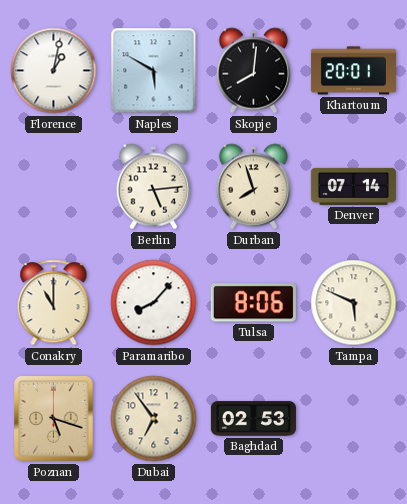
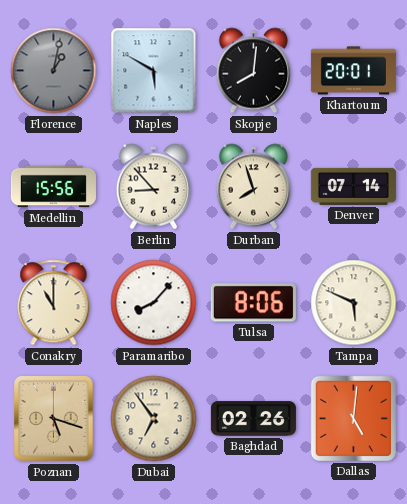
Florence dial: white -> grey
Medellin: none -> 15:56
Berlin: 5:14 -> 8:53
Baghdad: 02:53 -> 02:26
Dallas: none -> 5:01
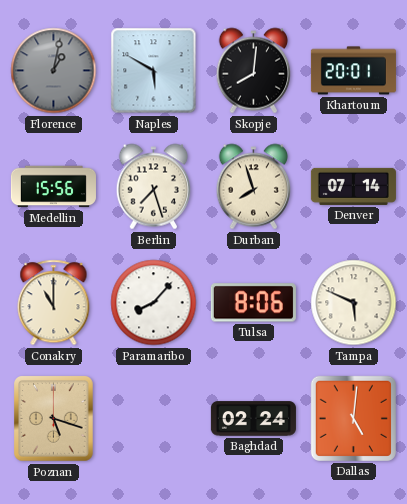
Berlin: 8:53 -> 7:27
Dubai: 6:54 -> none
Baghdad: 02:26 -> 02:24
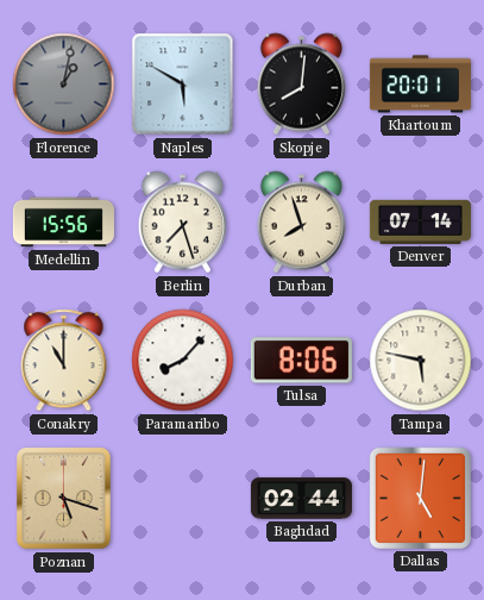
Tampa: 5:49 -> 5:47
Baghdad: 02:24 -> 02:44
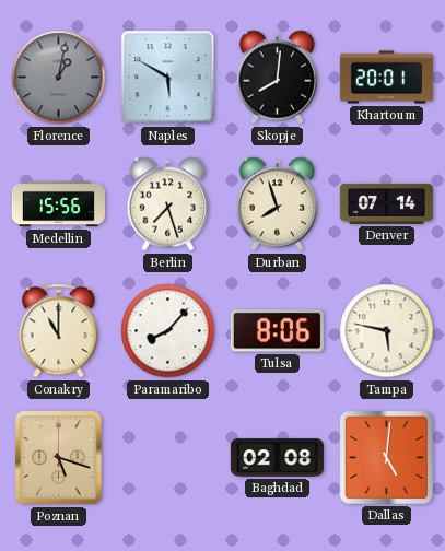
Baghdad: 02:44 -> 02:08
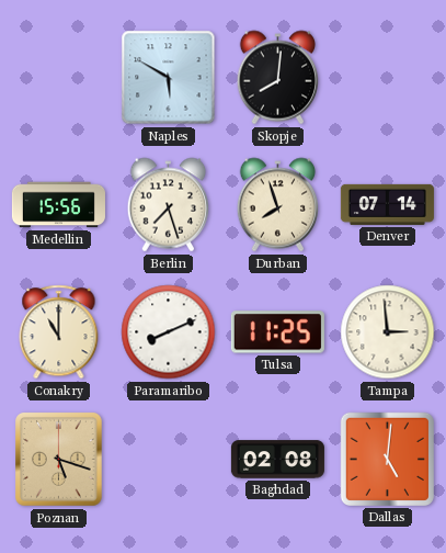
Florence: 1:02 -> none
Khartoum: 20:01 -> none
Paramaribo: 8:07 -> 8:11
Tulsa: 8:06 -> 11:25
Tampa: 5:47 -> 2:59
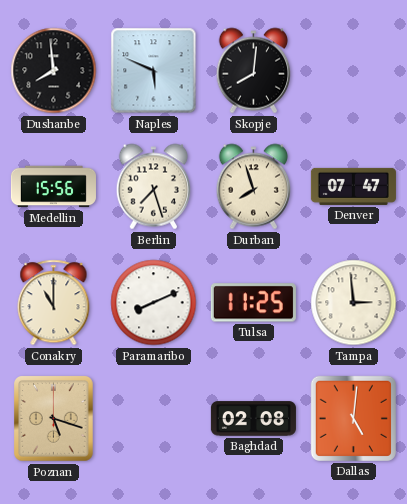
Dushanbe: none -> 7:59
Naples: 5:50 -> 5:49
Denver: 07:14 -> 07:47
